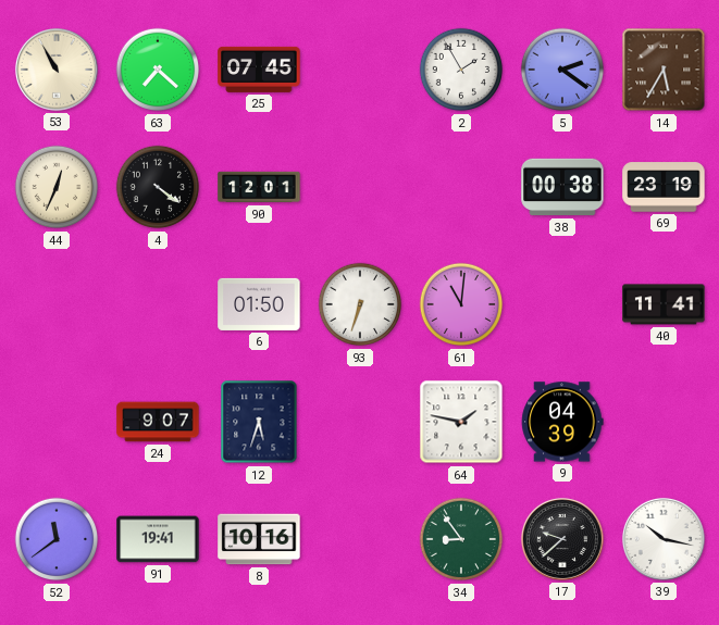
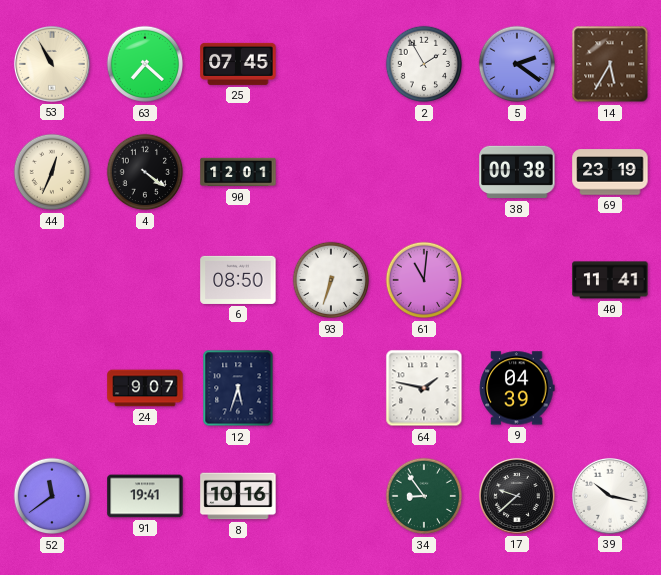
6: 01:50 -> 08:50
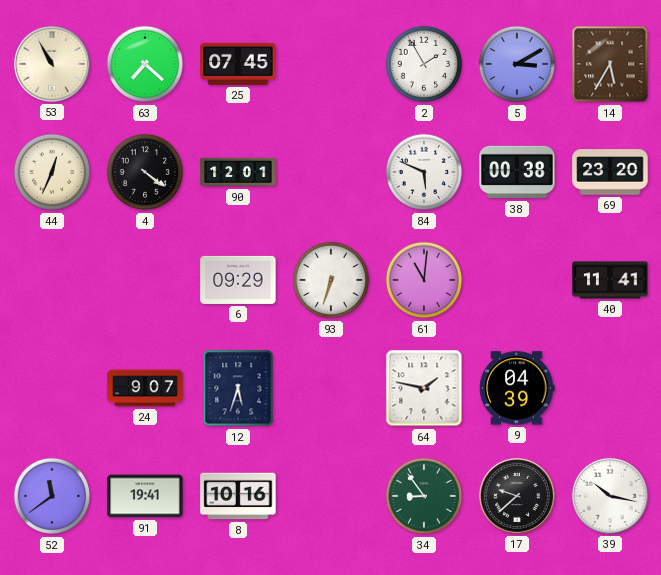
5: 2:21 -> 3:10
84: none -> 5:49
69: 23:19 -> 23:20
6: 08:50 -> 09:29
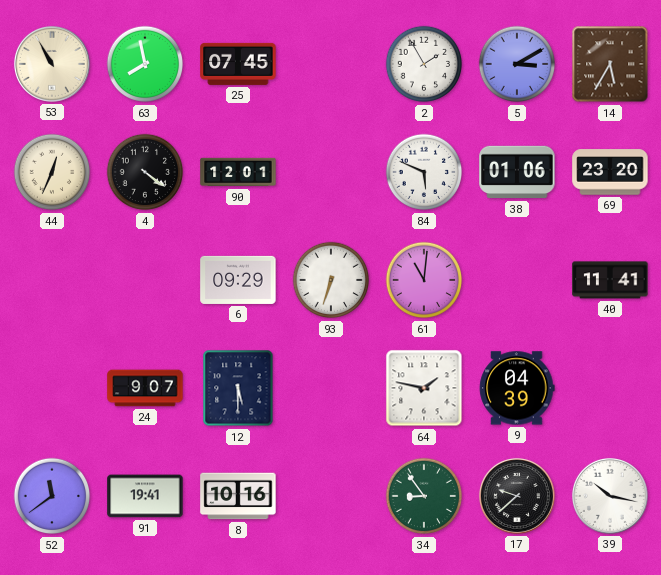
63: 7:22 -> 7:58
38: 00:38 -> 01:06
12: 5:33 -> 5:30
